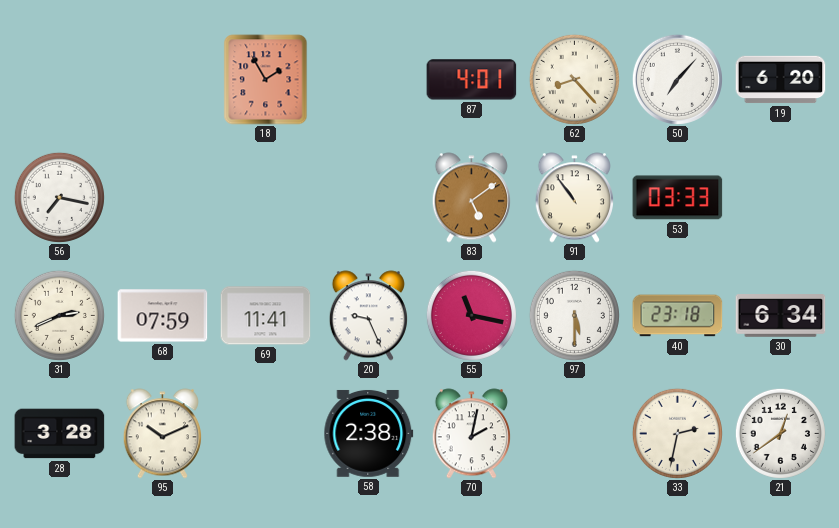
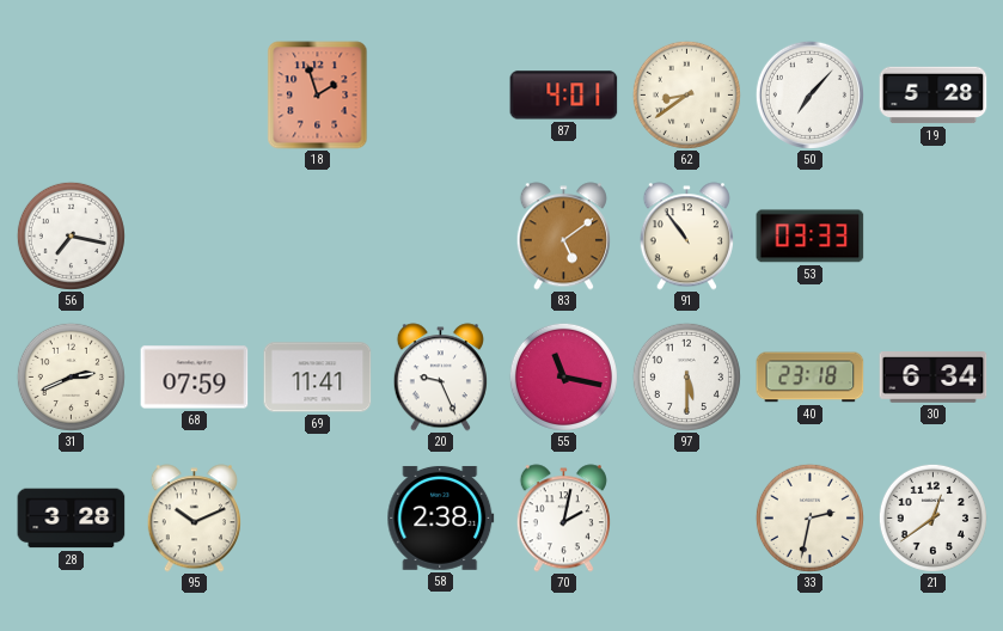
18: 1:55 -> 1:57
62: 8:23 -> 8:39
19: 6:20 -> 5:28
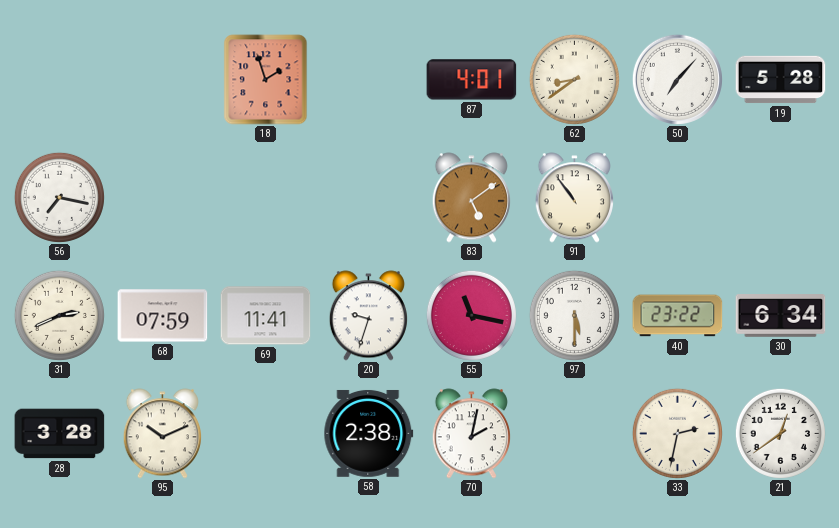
53: 03:33 -> none
20: 9:26 -> 9:33
40: 23:18 -> 23:22
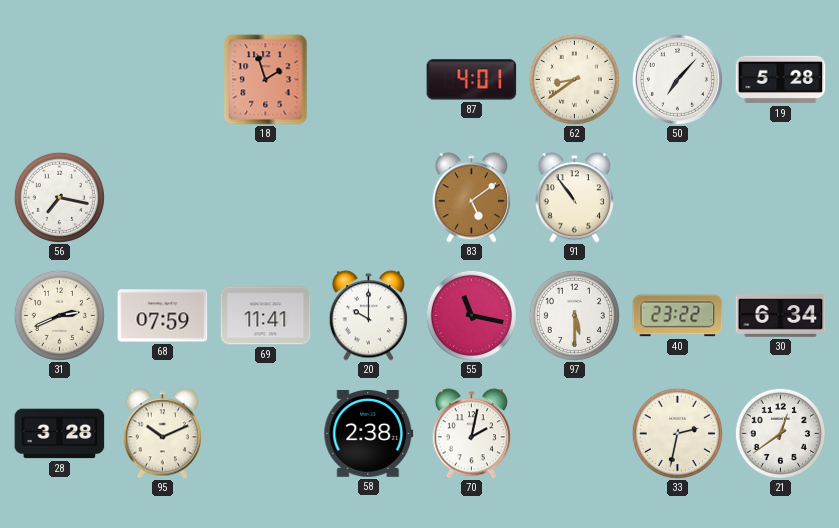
20: 9:33 -> 10:00
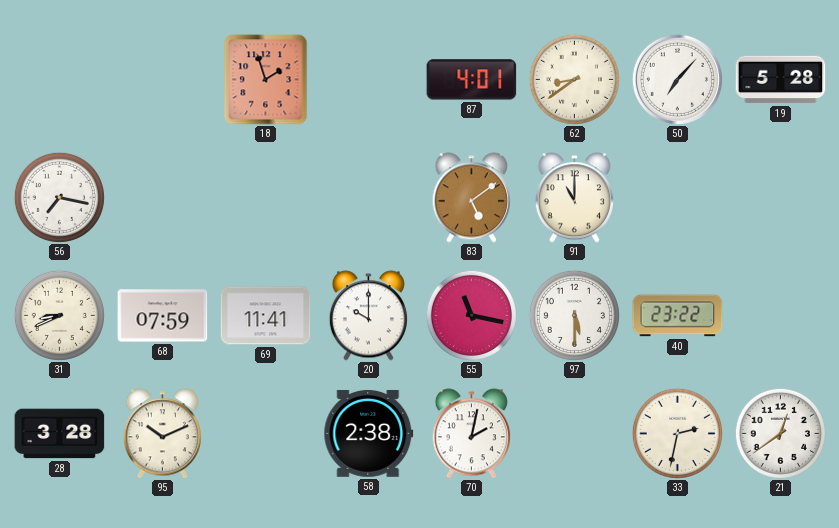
91: 10:54 -> 11:00
31: 2:41 -> 8:41
30: 6:34 -> none
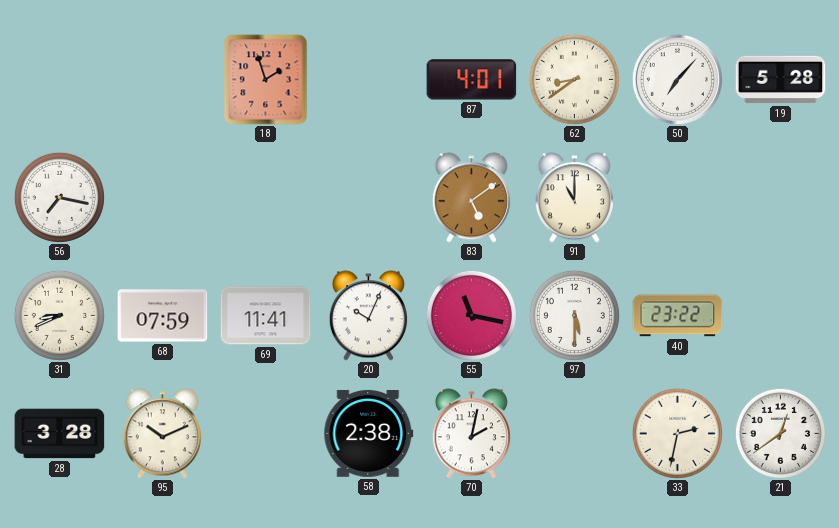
20: 10:00 -> 10:04
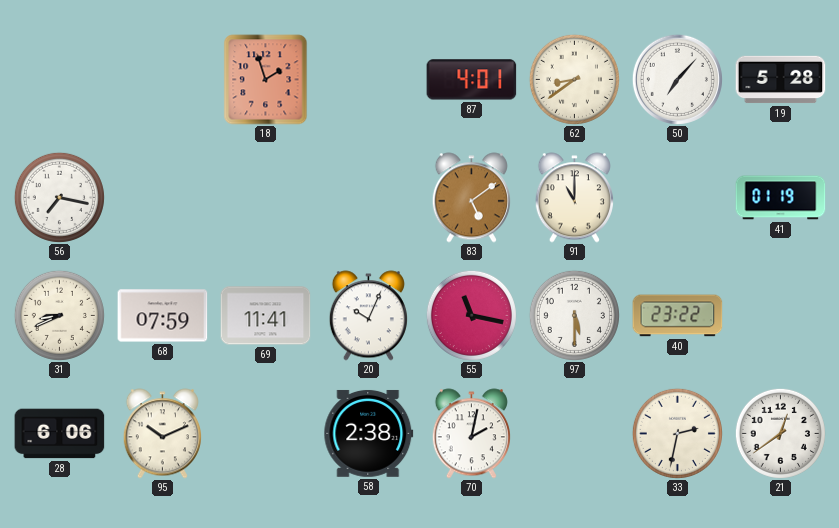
41: none -> 01:19
28: 3:28 -> 6:06
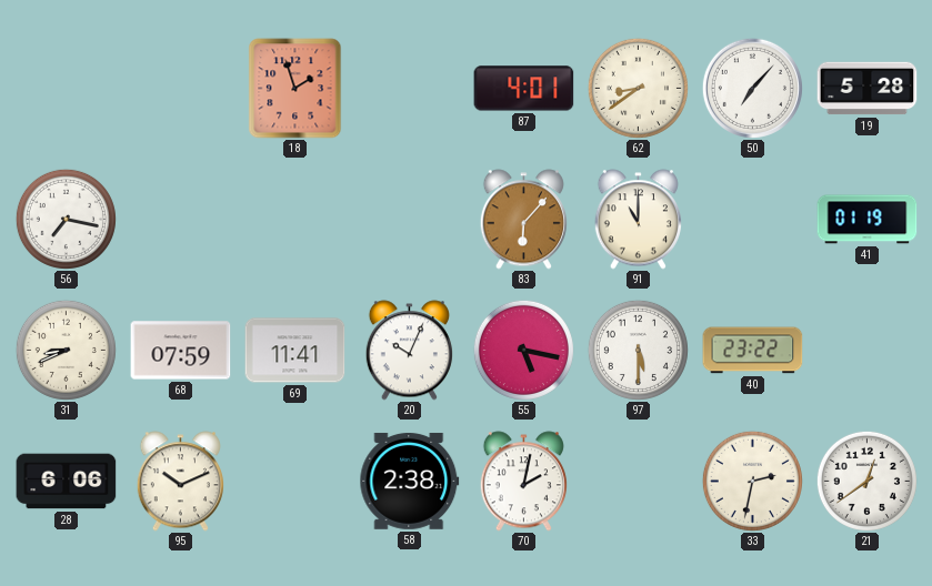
83: 5:09 -> 6:07
55: 11:17 -> 5:17
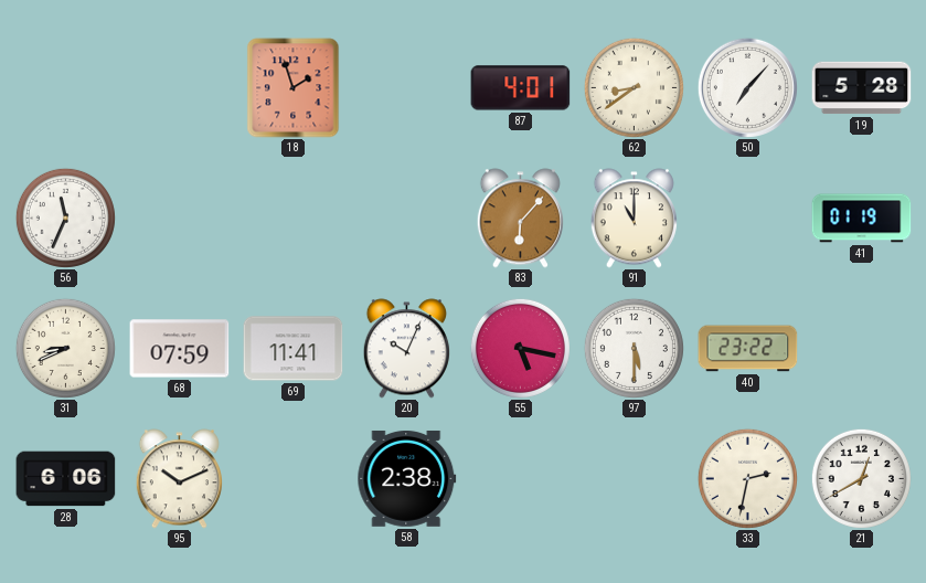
56: 7:17 -> 11:34
70: 2:02 -> none
21: 12:39 -> 12:40
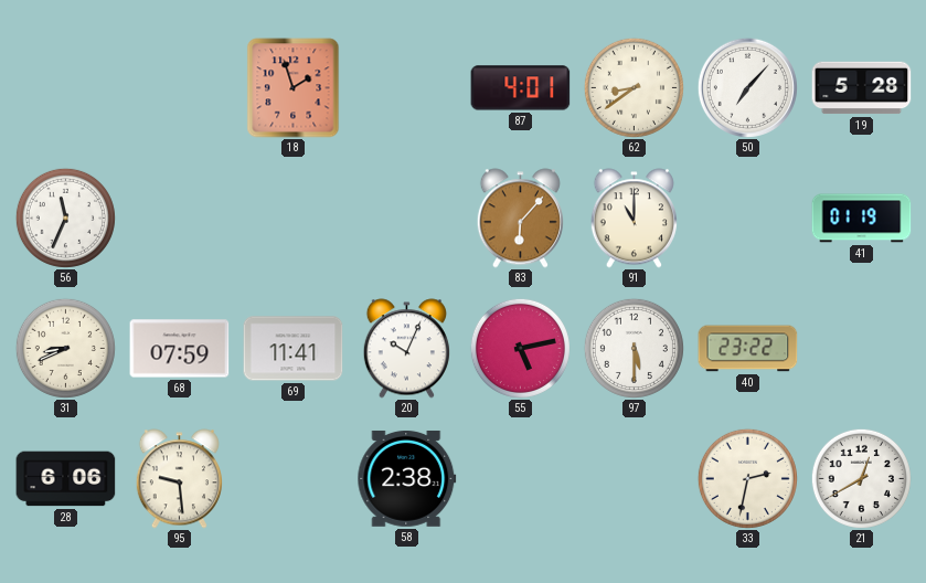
55: 5:17 -> 5:13
95: 10:11 -> 9:29
